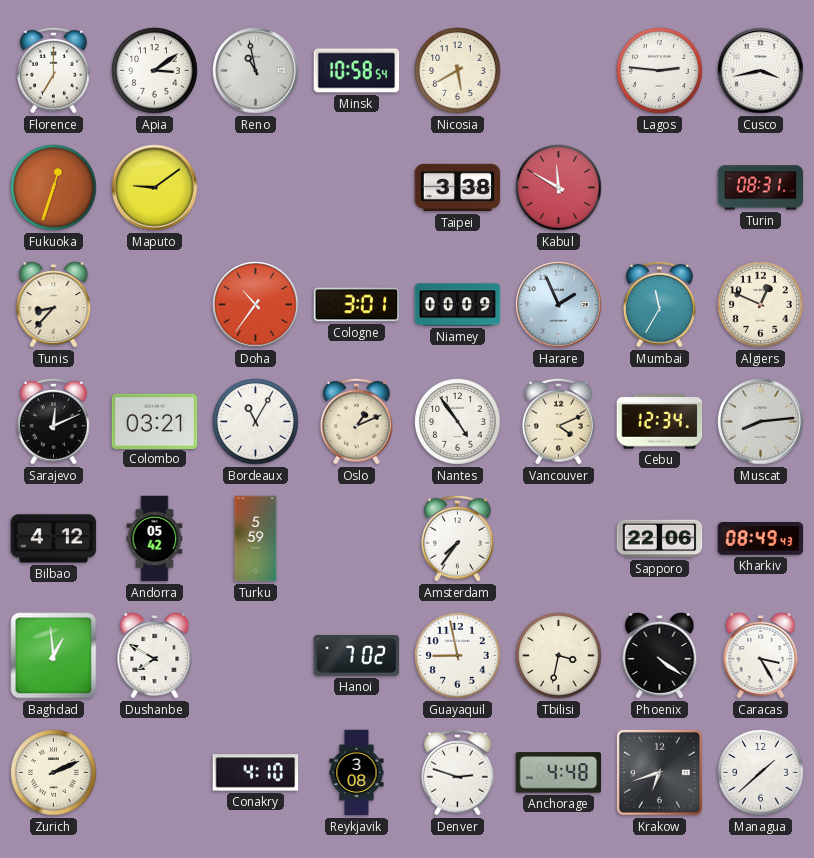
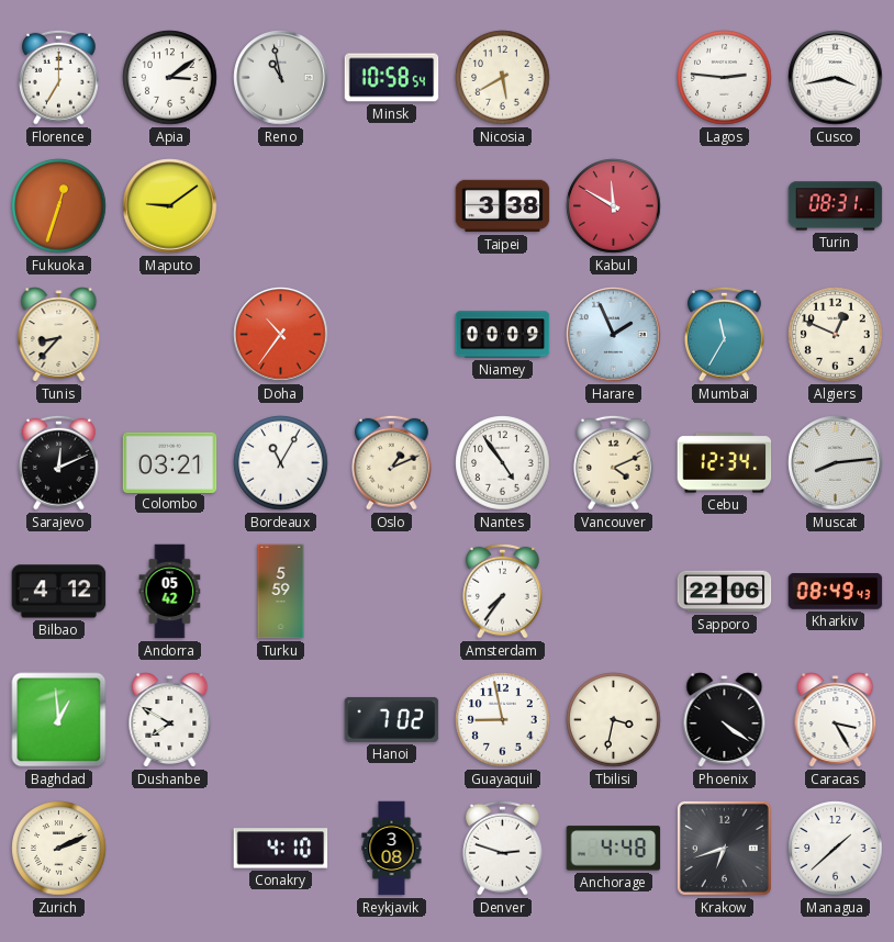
Cologne: 3:01 -> none
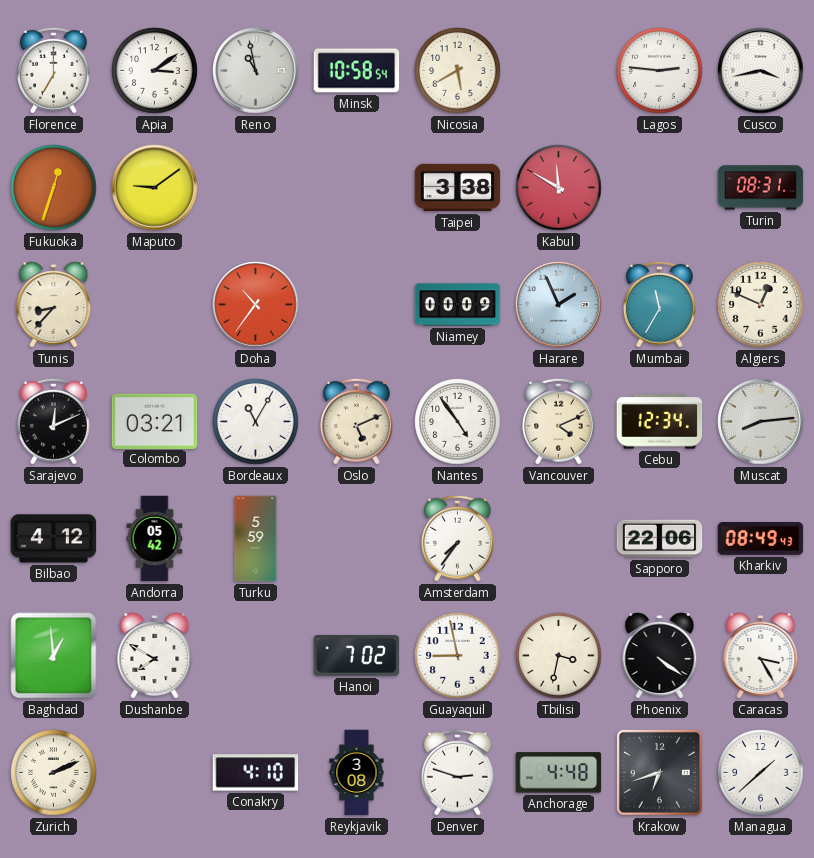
Oslo: 1:11 -> 5:11
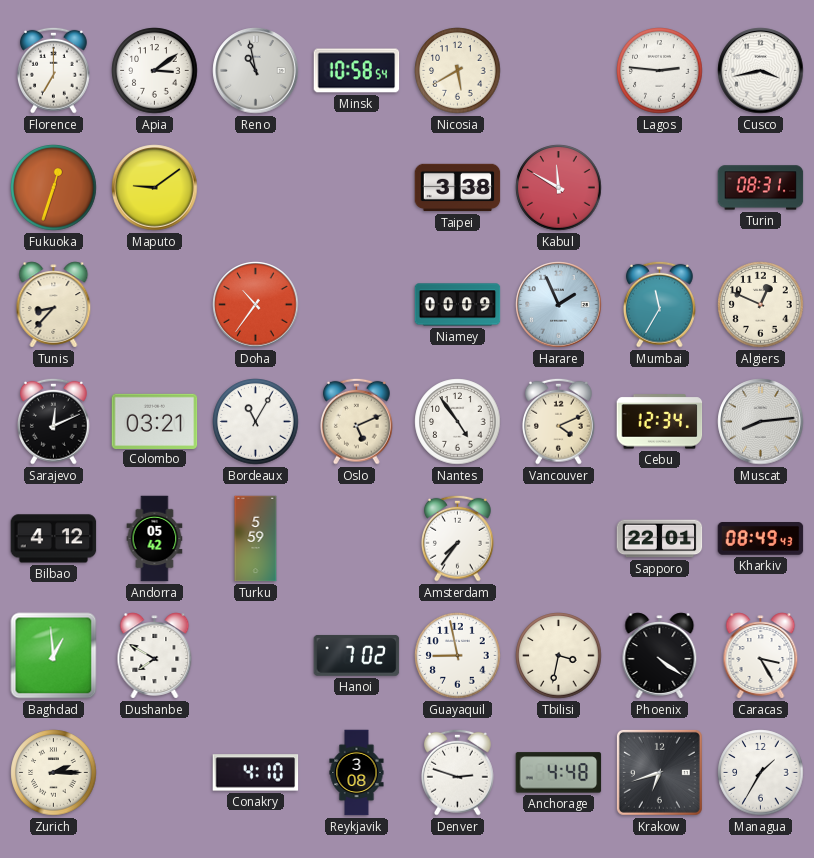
Sapporo: 22:06 -> 22:01
Zurich: 2:11 -> 2:15
Managua: 1:38 -> 1:35
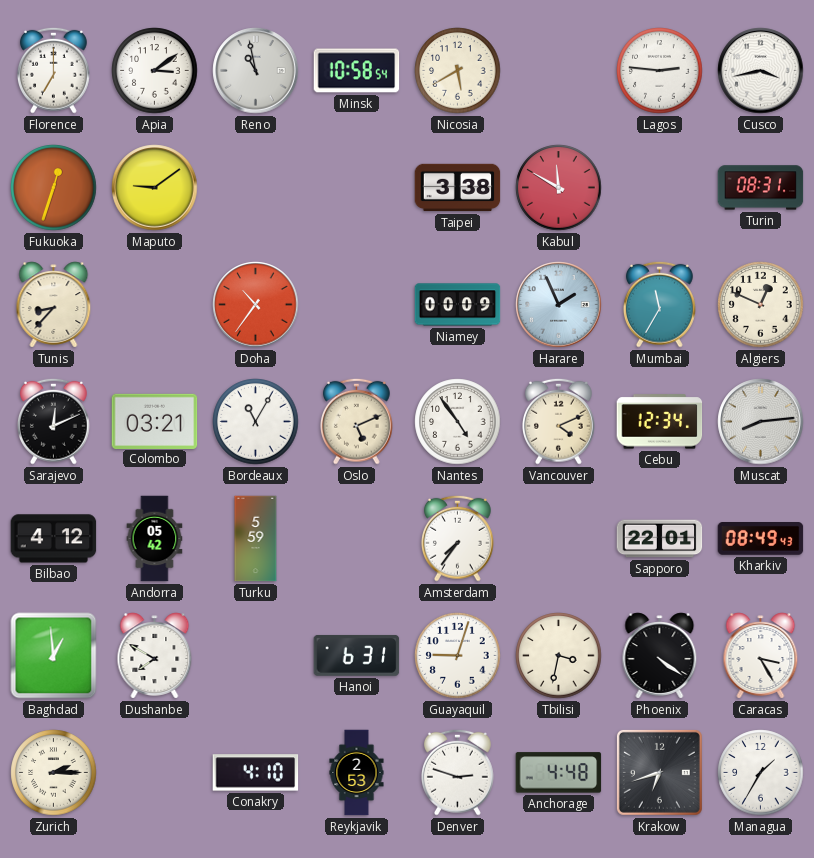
Hanoi: 7:02 -> 6:31
Guayaquil: 8:58 -> 9:03
Reykjavik: 3:08 -> 2:53
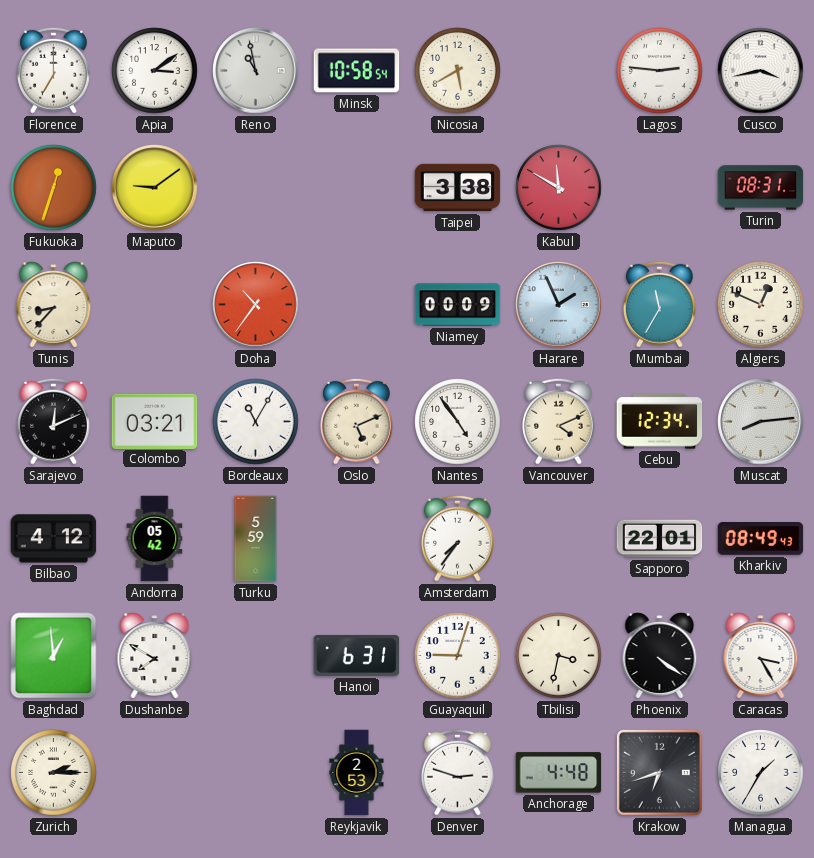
Conakry: 4:10 -> none
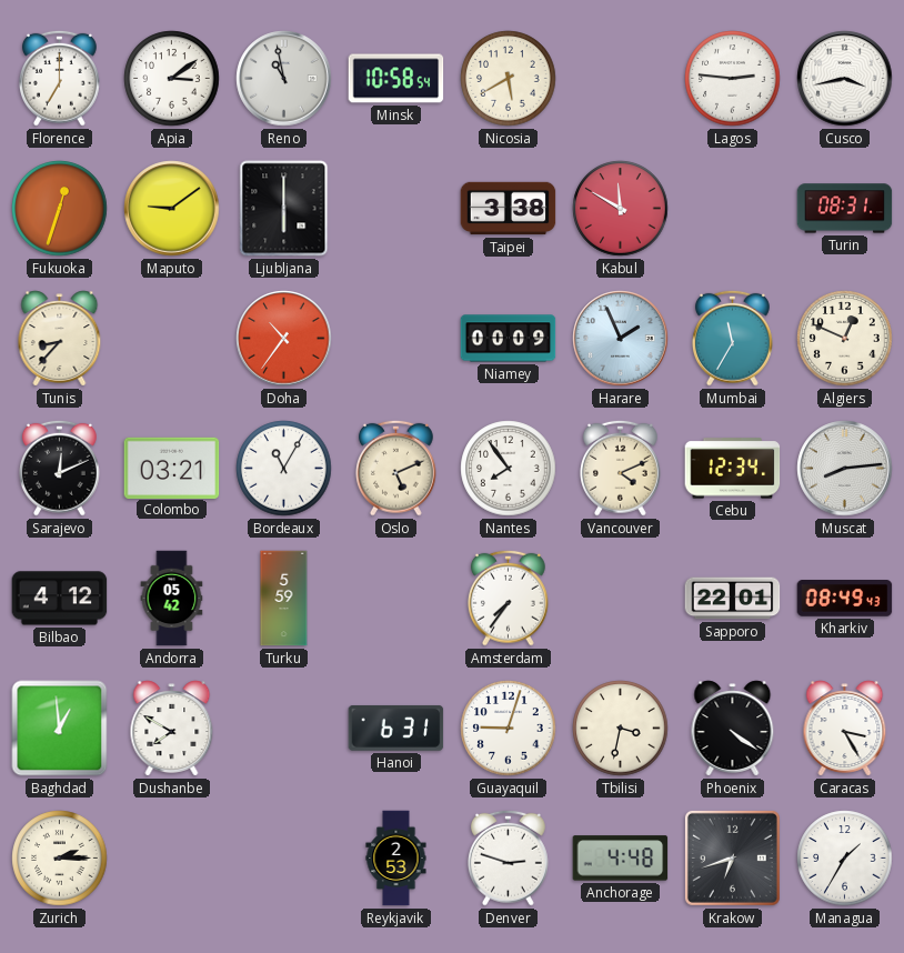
Ljubljana: none -> 6:00
Nantes: 4:54 -> 7:54
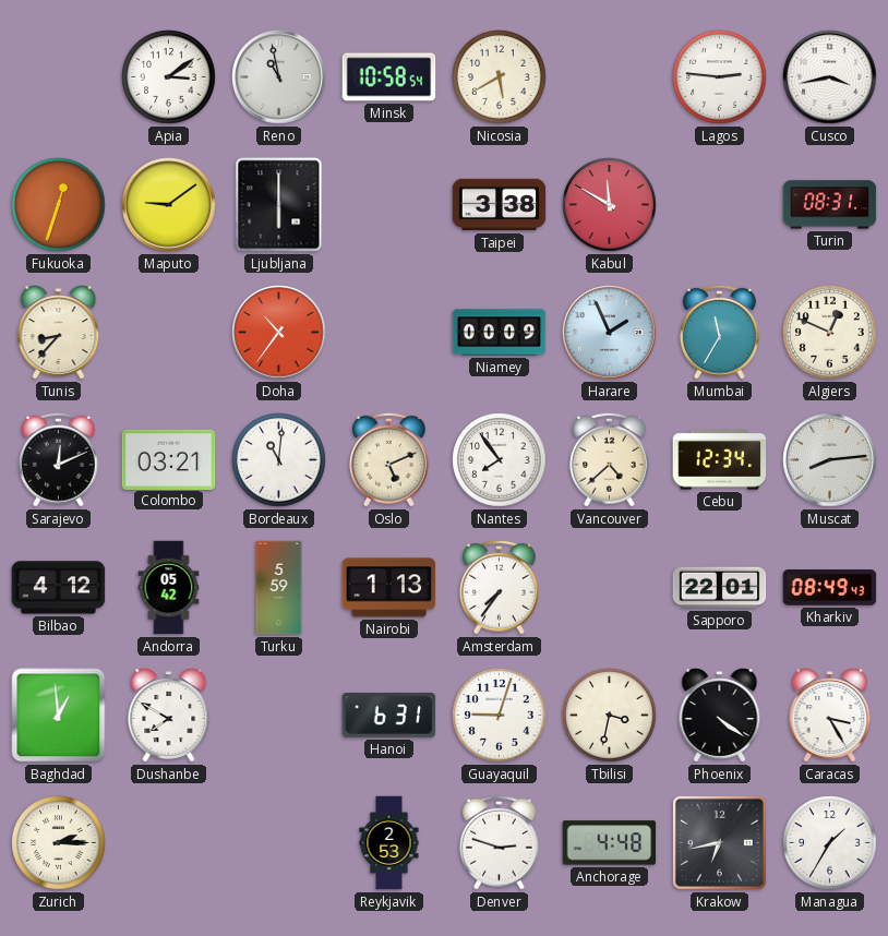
Florence: 7:00 -> none
Bordeaux: 11:05 -> 11:01
Vancouver: 4:11 -> 4:38
Nairobi: none -> 1:13
Krakow: 6:42 -> 6:43
